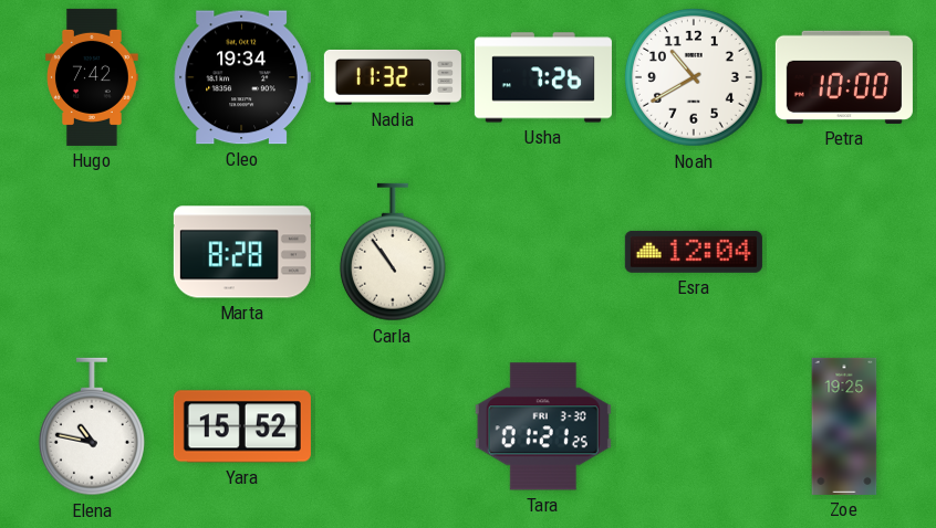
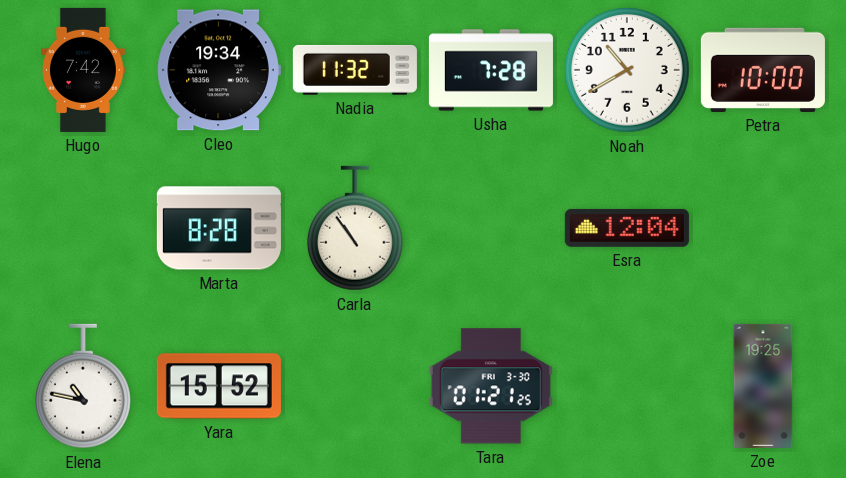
Usha: 7:26 -> 7:28
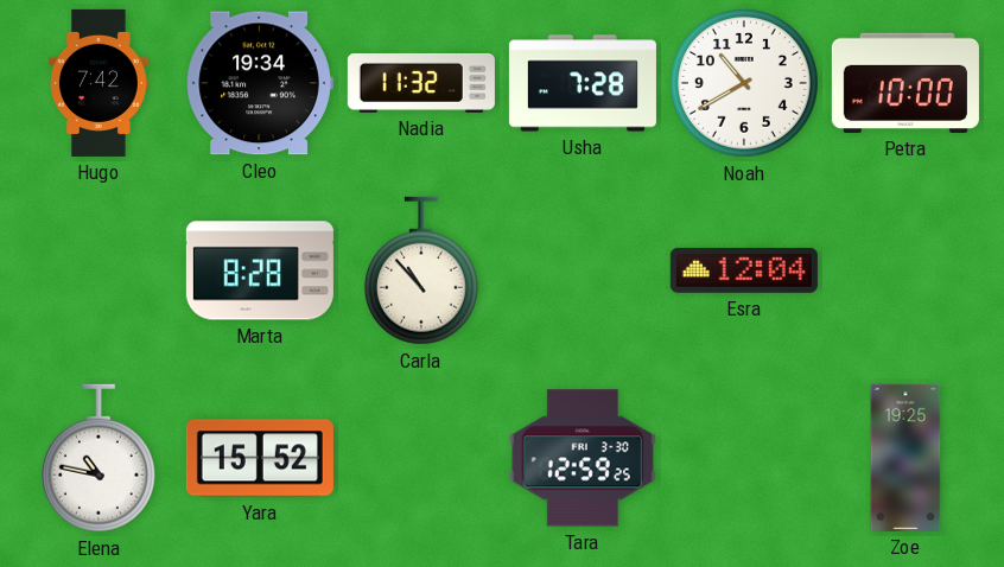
Carla: 10:54 -> 10:53
Tara: 01:21 -> 12:59
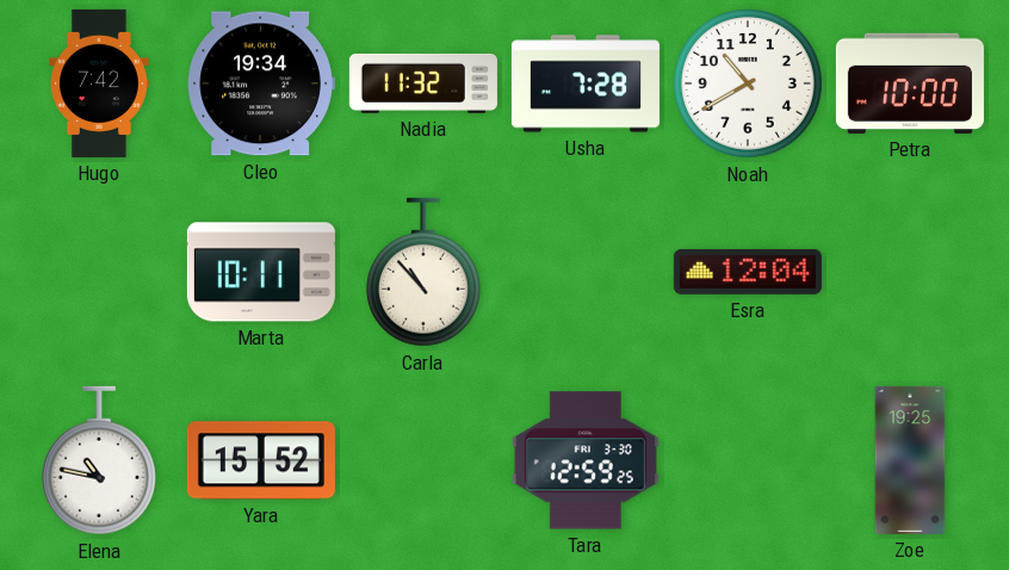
Marta: 8:28 -> 10:11
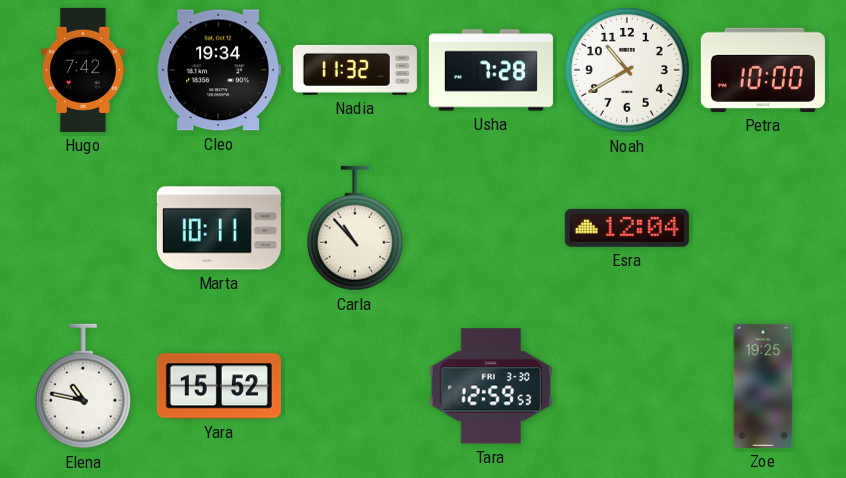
Tara: 12:59:25 -> 12:59:53
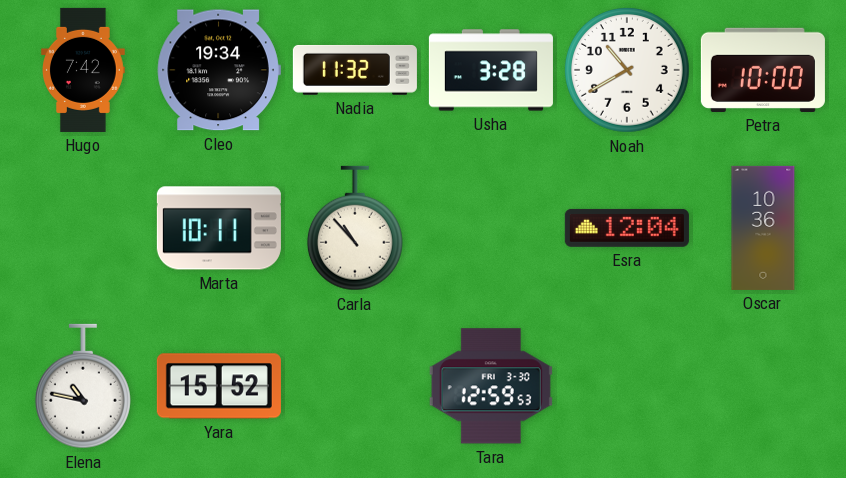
Usha: 7:28 -> 3:28
Oscar: none -> 10:36
Zoe: 19:25 -> none
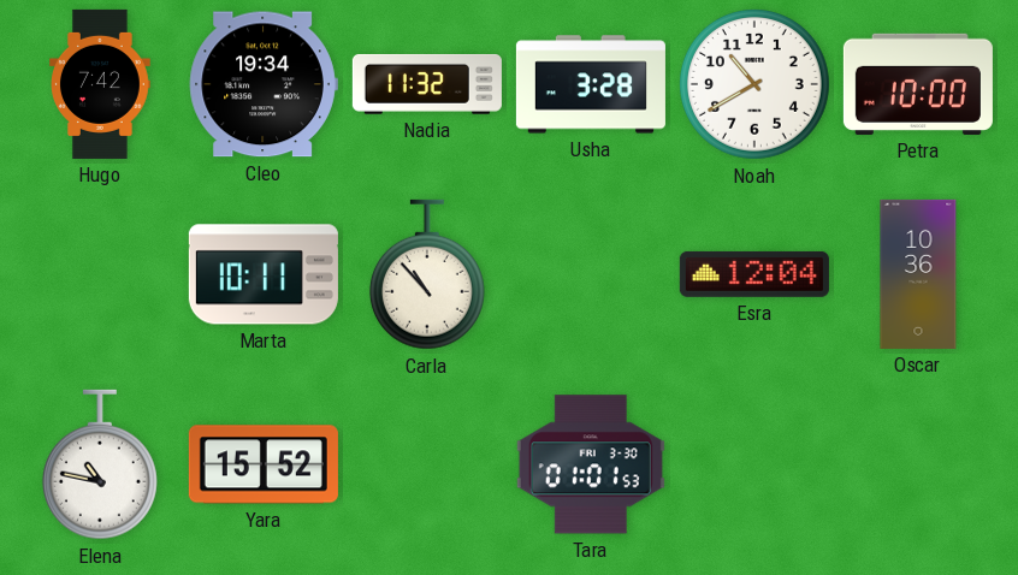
Tara: 12:59 -> 01:01
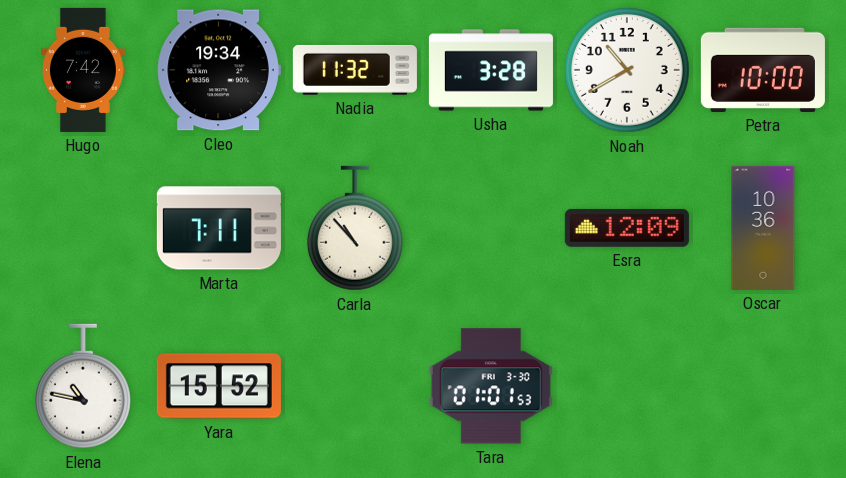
Marta: 10:11 -> 7:11
Esra: 12:04 -> 12:09
